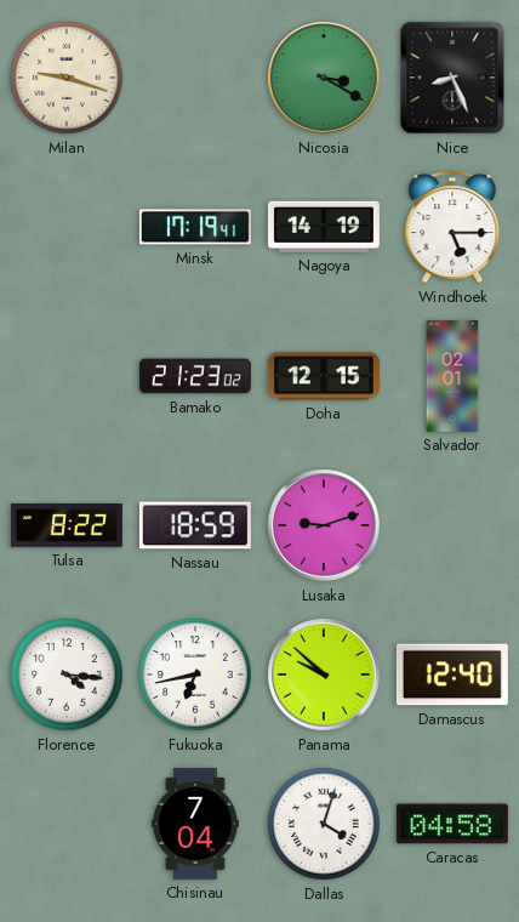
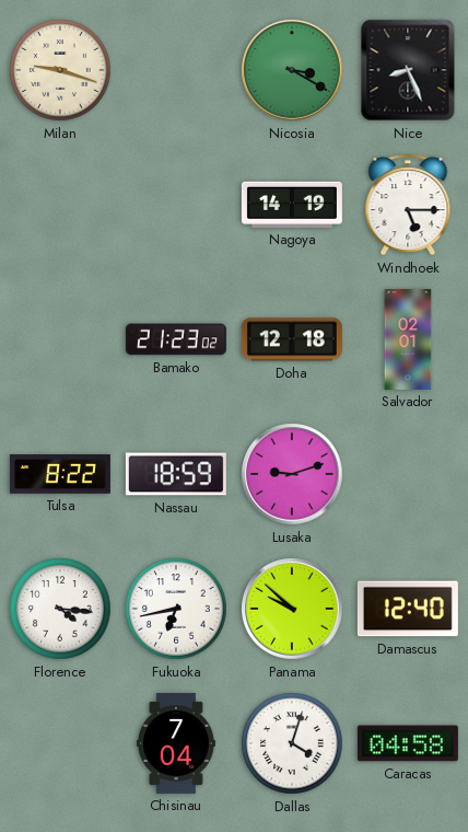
Minsk: 17:19 -> none
Doha: 12:15 -> 12:18
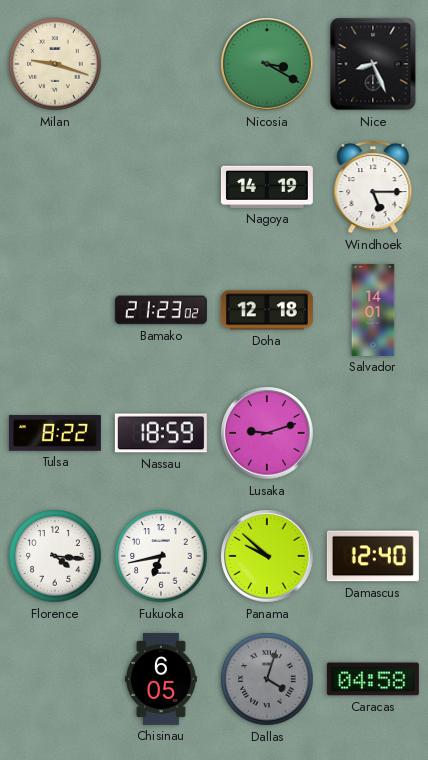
Salvador: 02:01 -> 14:01
Chisinau: 7:04 -> 6:05
Dallas dial: white -> grey
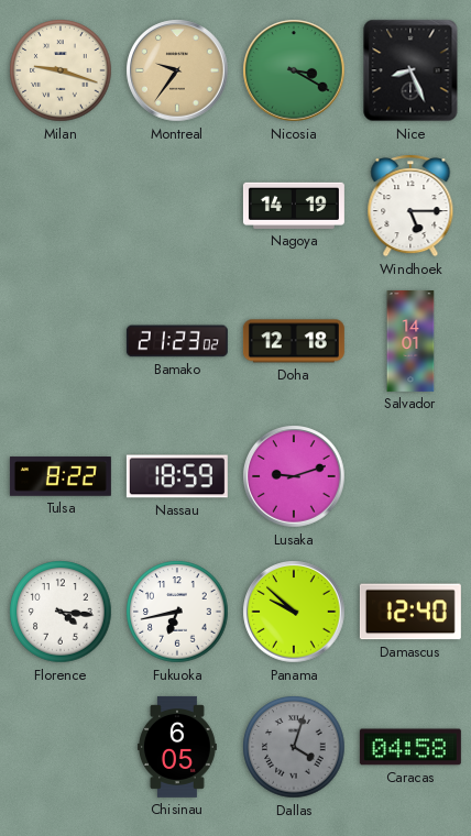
Montreal: none -> 9:36
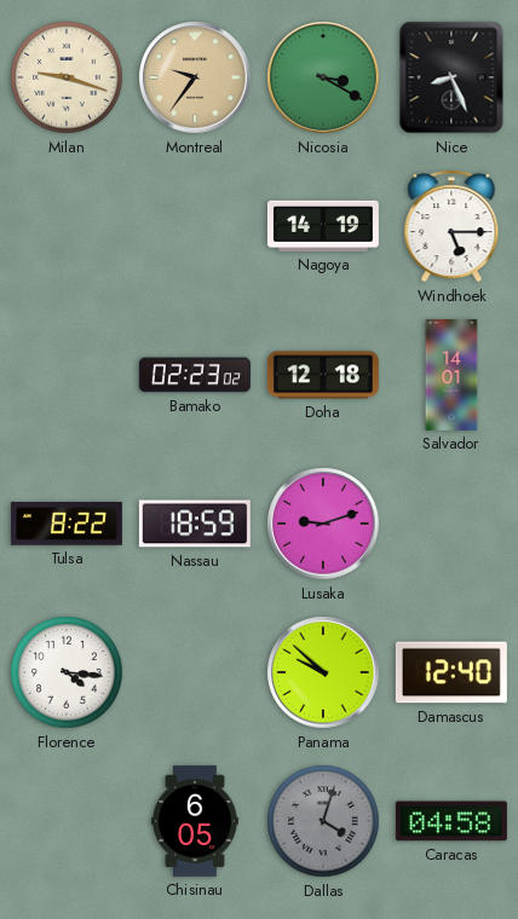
Bamako: 21:23 -> 02:23
Fukuoka: 6:43 -> none
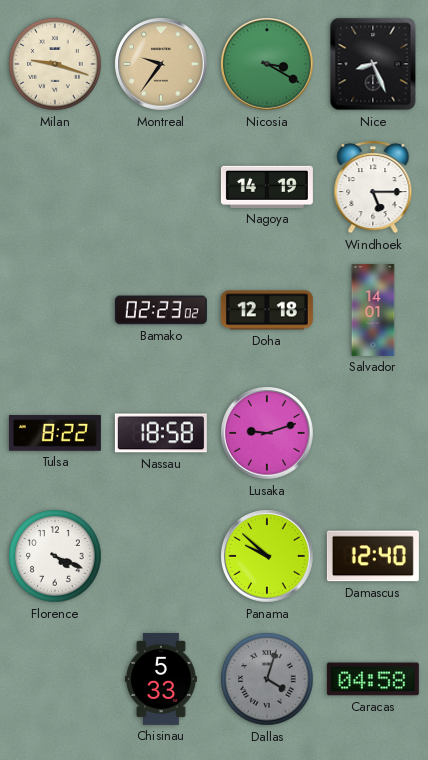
Nassau: 18:59 -> 18:58
Florence: 4:16 -> 4:19
Chisinau: 6:05 -> 5:33
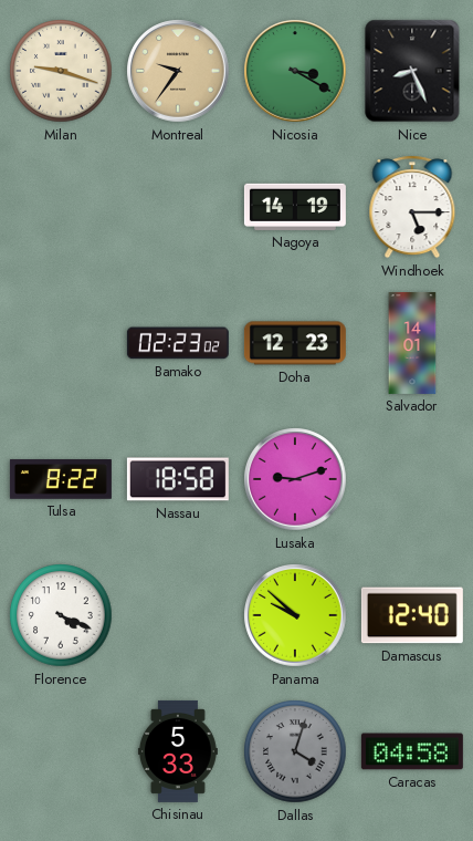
Doha: 12:18 -> 12:23
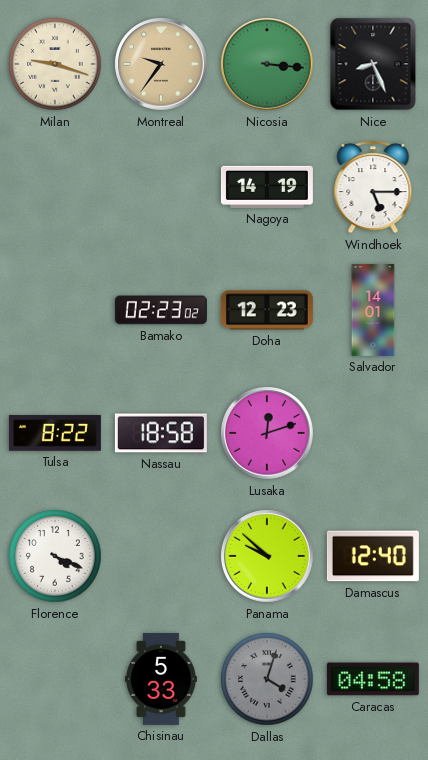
Nicosia: 3:20 -> 3:16
Lusaka: 9:12 -> 12:12
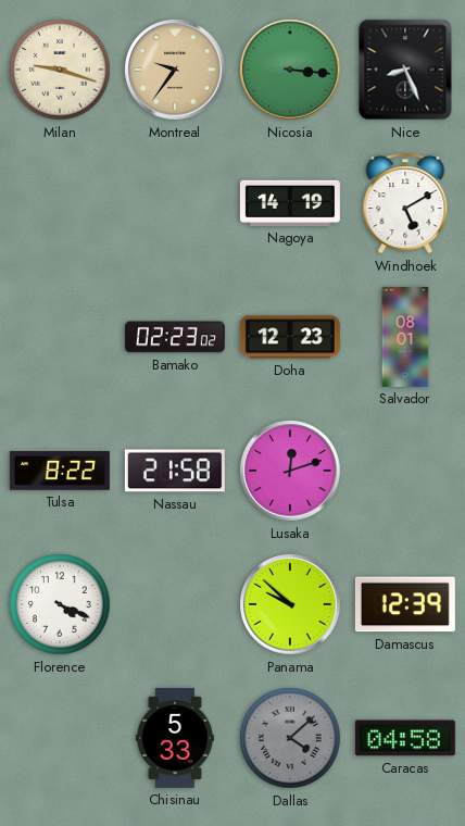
Windhoek: 5:15 -> 5:10
Salvador: 14:01 -> 08:01
Nassau: 18:58 -> 21:58
Damascus: 12:40 -> 12:39
Dallas: 4:03 -> 4:08
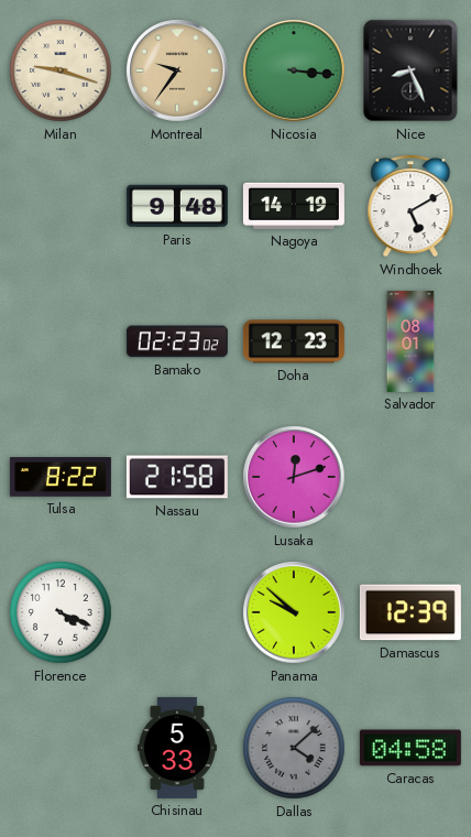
Paris: none -> 9:48
